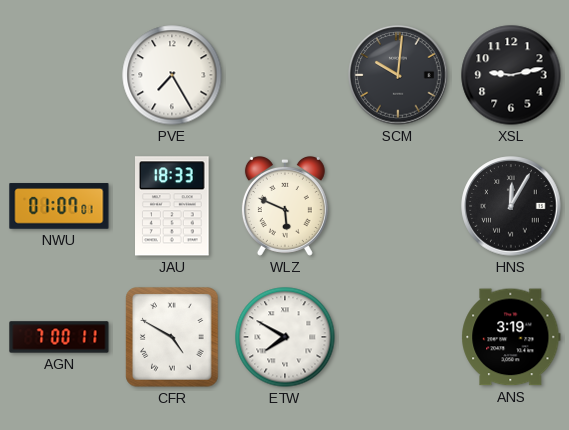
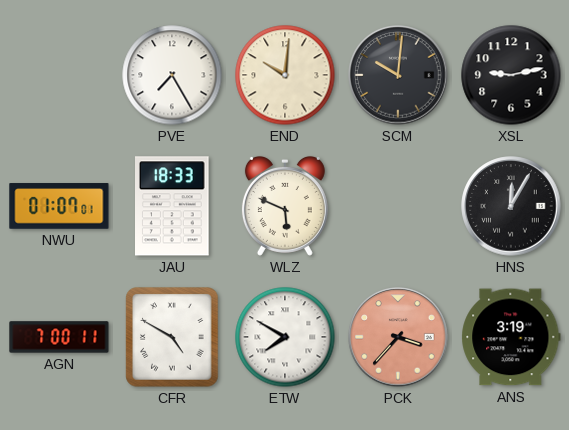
END: none -> 10:01
PCK: none -> 3:37
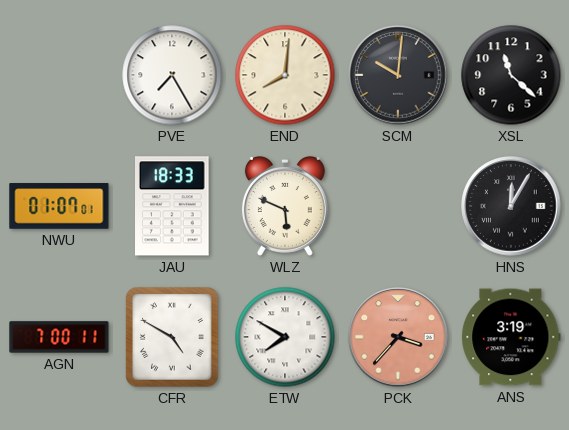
END: 10:01 -> 8:01
XSL: 9:13 -> 11:22
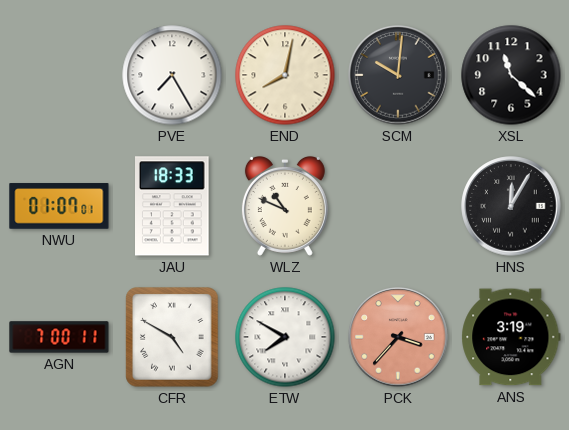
END: 8:01 -> 8:02
WLZ: 5:49 -> 10:49
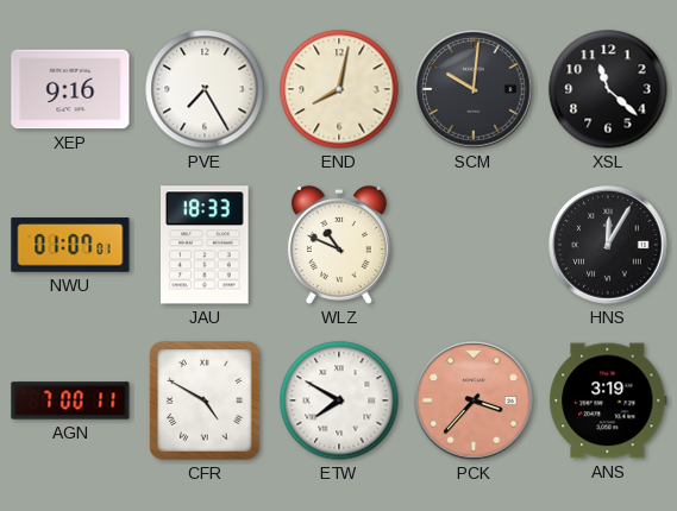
XEP: none -> 9:16
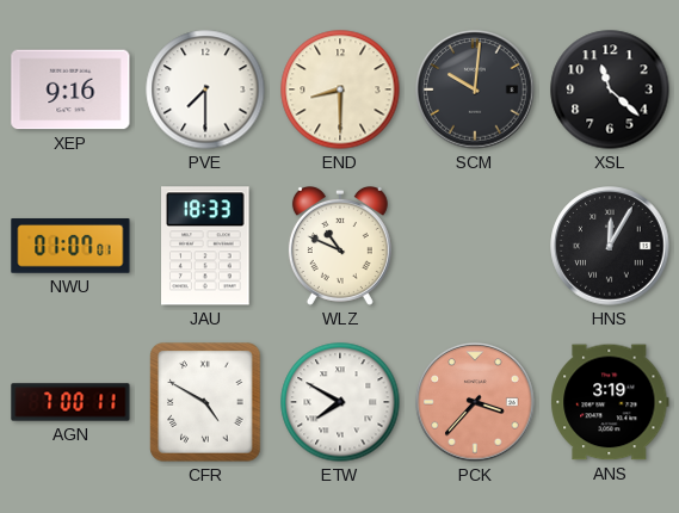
PVE: 7:25 -> 7:30
END: 8:02 -> 8:30
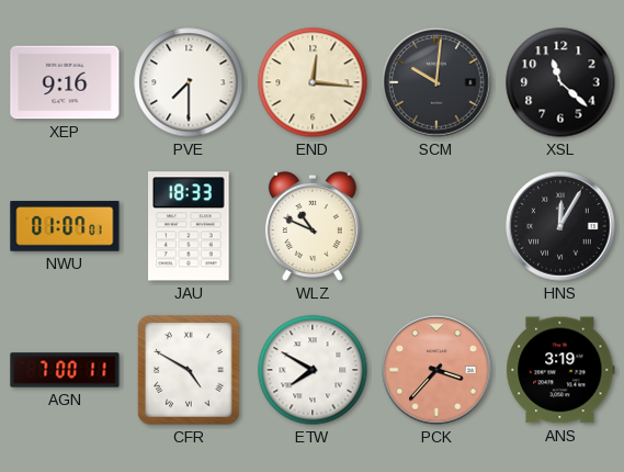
END: 8:30 -> 12:16
